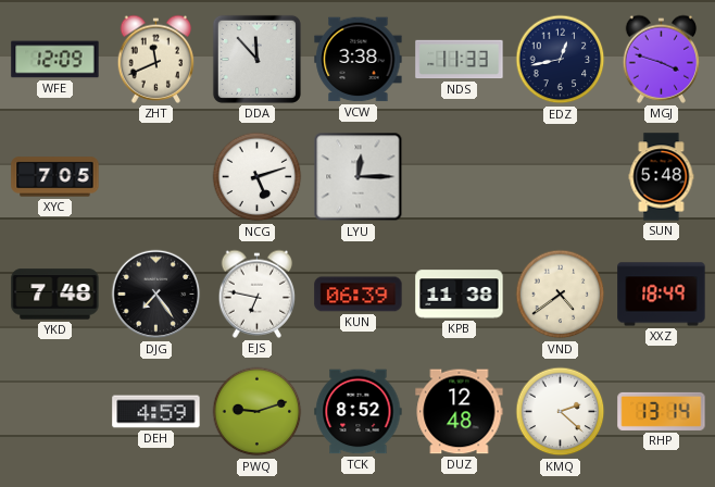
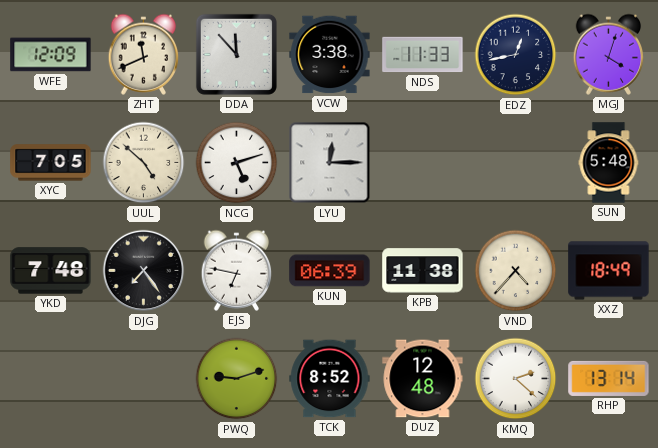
MGJ: 3:48 -> 4:03
UUL: none -> 4:52
VND: 4:39 -> 4:37
DEH: 4:59 -> none
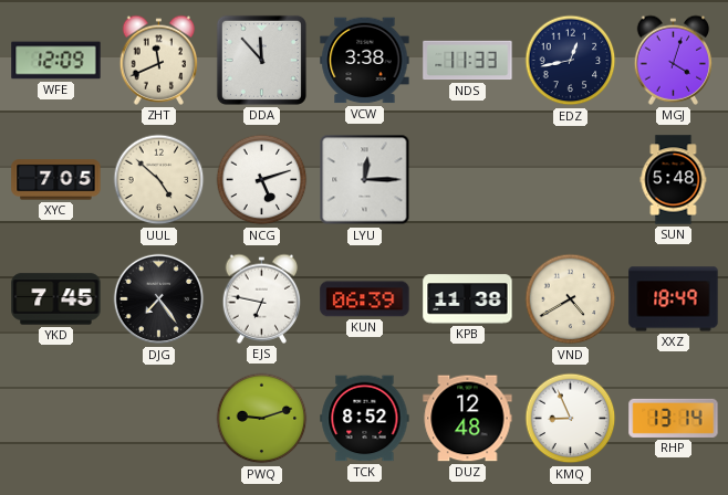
YKD: 7:48 -> 7:45
VND: 4:37 -> 4:40
KMQ: 2:22 -> 8:56
